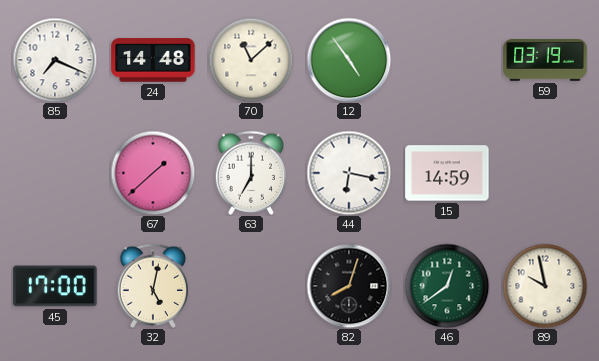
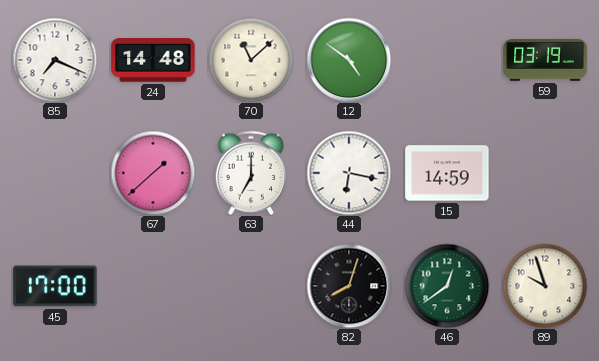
12: 4:54 -> 4:51
32: 5:02 -> none
89: 9:58 -> 9:57
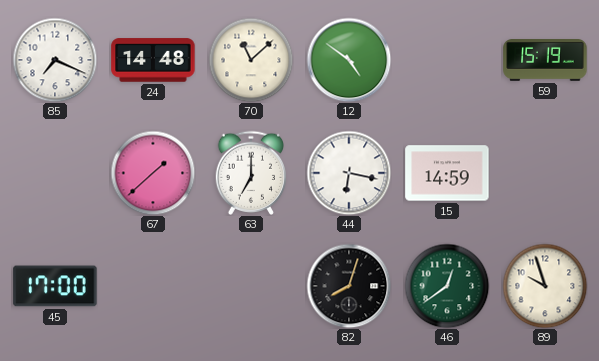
59: 03:19 -> 15:19
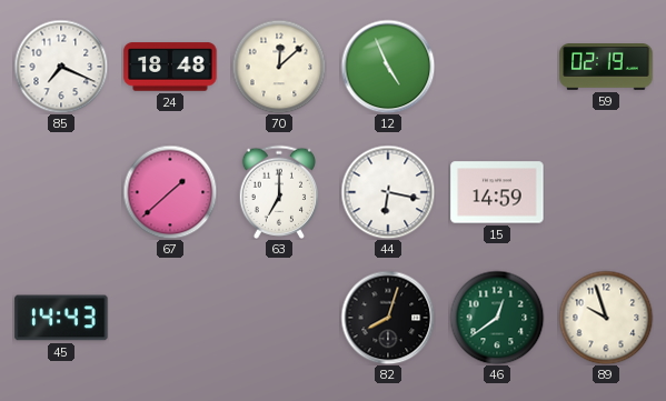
24: 14:48 -> 18:48
70: 11:08 -> 12:08
12: 4:51 -> 4:56
59: 15:19 -> 02:19
45: 17:00 -> 14:43
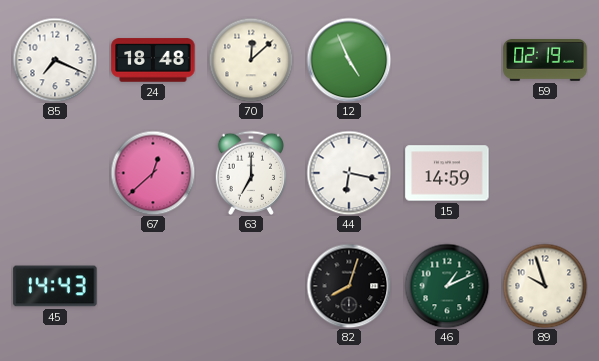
67: 1:38 -> 12:38
46: 12:39 -> 1:11
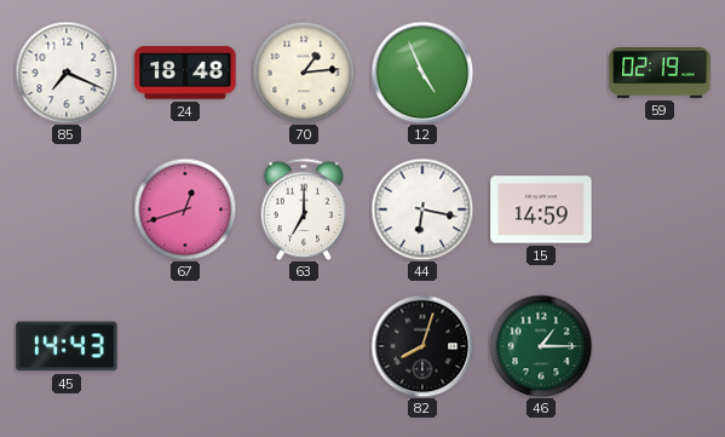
70: 12:08 -> 1:14
67: 12:38 -> 12:42
46: 1:11 -> 1:15
89: 9:57 -> none
